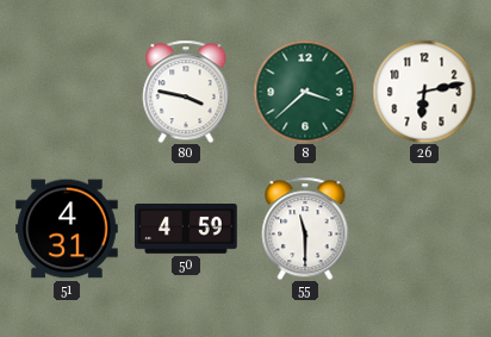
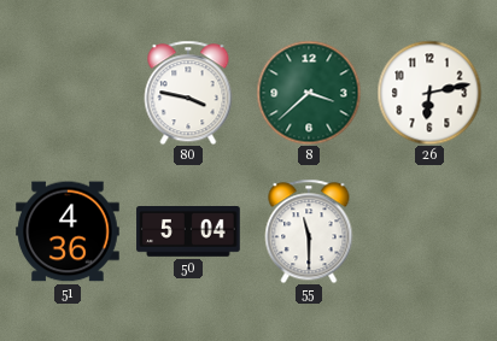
51: 4:31 -> 4:36
50: 4:59 -> 5:04
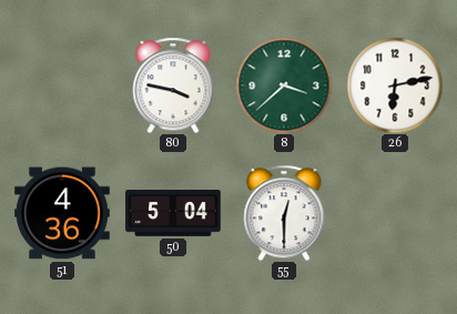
55: 11:30 -> 12:30
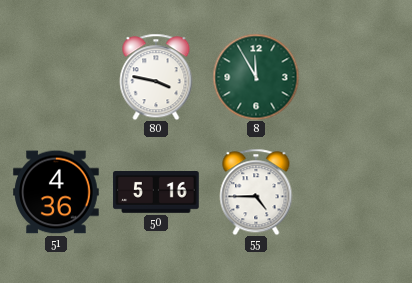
8: 3:38 -> 11:55
26: 6:13 -> none
50: 5:04 -> 5:16
55: 12:30 -> 4:45
